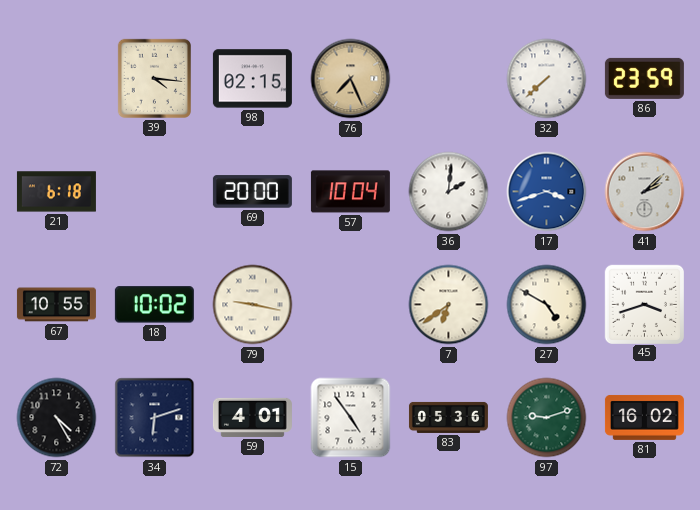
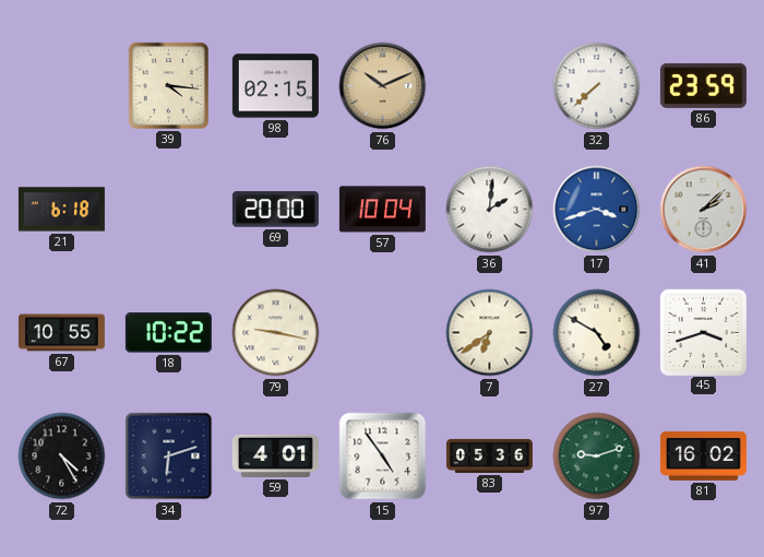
76: 7:26 -> 10:11
18: 10:02 -> 10:22
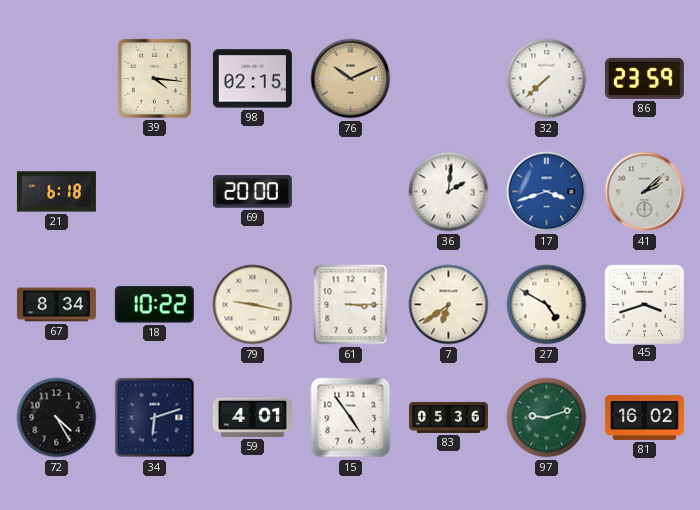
57: 10:04 -> none
67: 10:55 -> 8:34
61: none -> 3:15
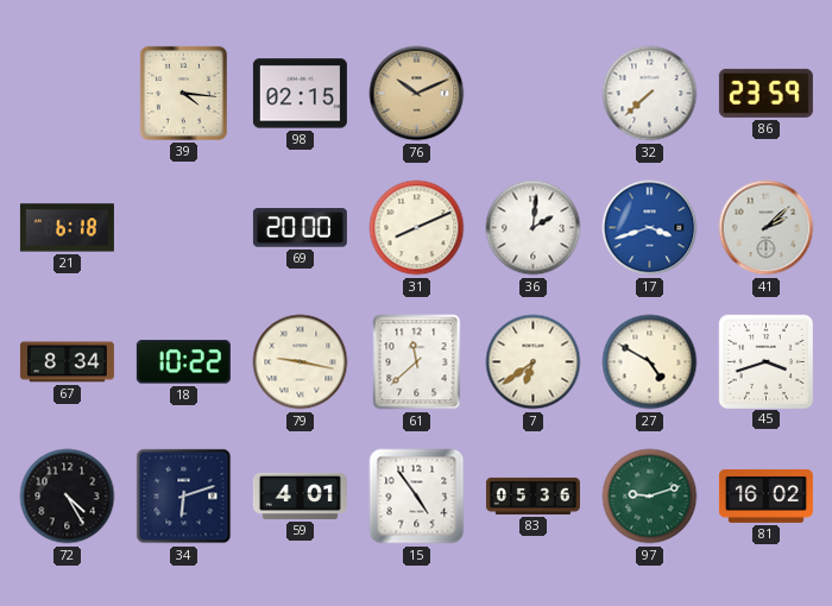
31: none -> 8:11
61: 3:15 -> 11:38
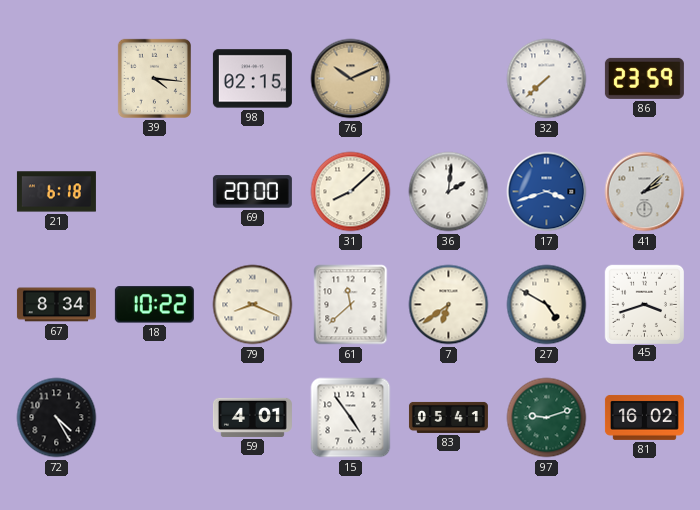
31: 8:11 -> 8:08
79: 9:17 -> 8:19
34: 6:12 -> none
83: 05:36 -> 05:41
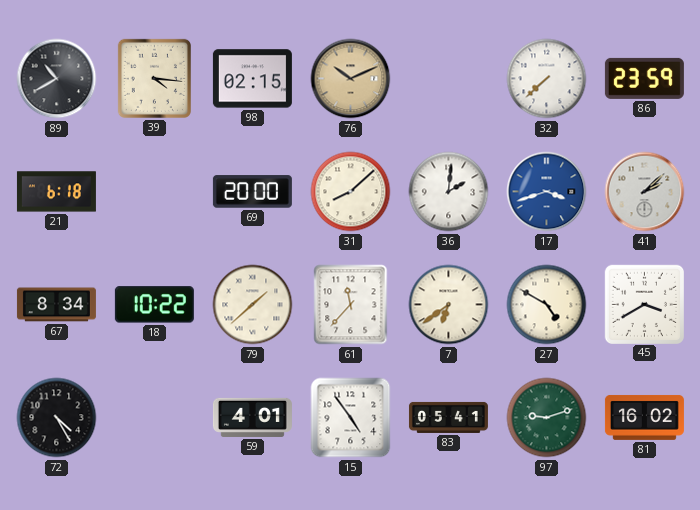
89: none -> 10:40
79: 8:19 -> 1:38
61: 11:38 -> 11:37
45: 3:42 -> 3:40
